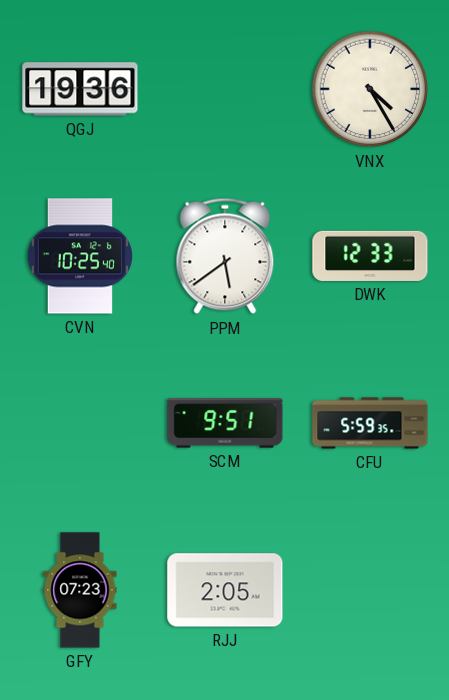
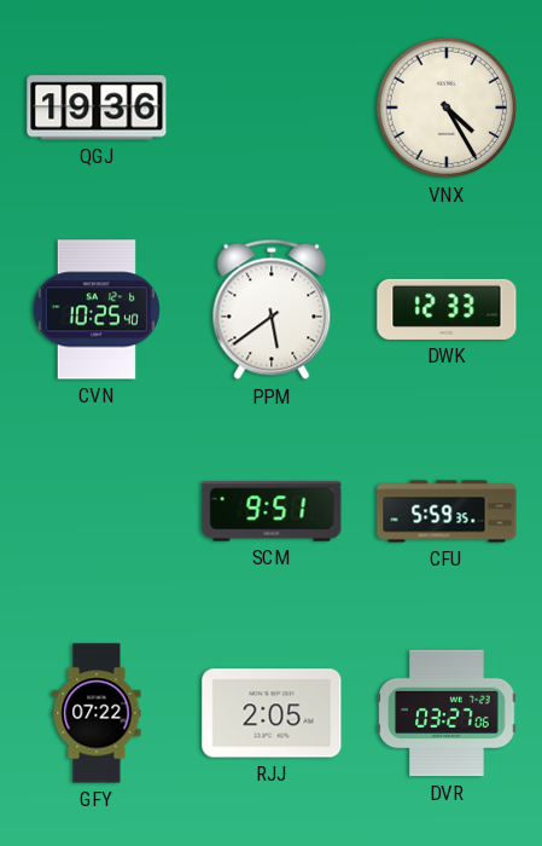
GFY: 07:23 -> 07:22
DVR: none -> 03:27
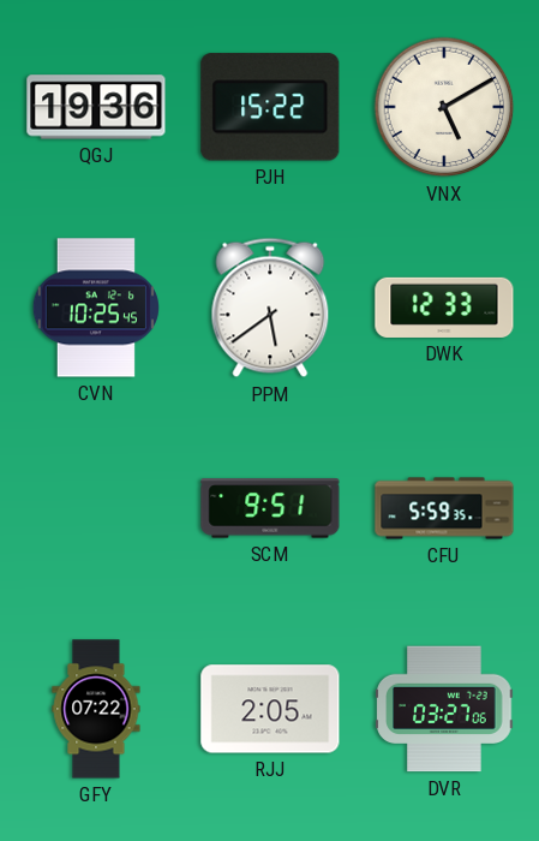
PJH: none -> 15:22
VNX: 4:25 -> 5:10
CVN: 10:25:40 -> 10:25:45
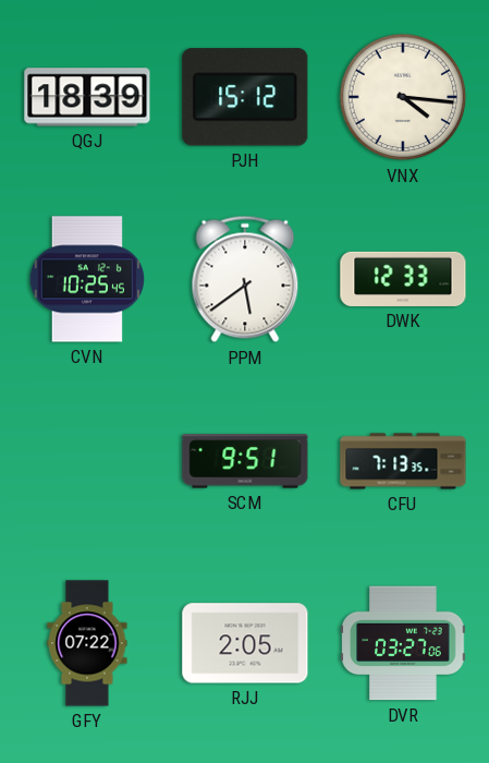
QGJ: 19:36 -> 18:39
PJH: 15:22 -> 15:12
VNX: 5:10 -> 4:16
CFU: 5:59 -> 7:13
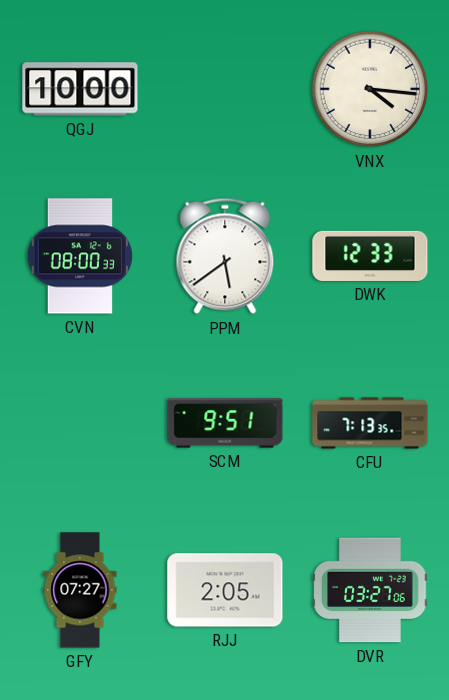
QGJ: 18:39 -> 10:00
PJH: 15:12 -> none
CVN: 10:25 -> 08:00
GFY: 07:22 -> 07:27
